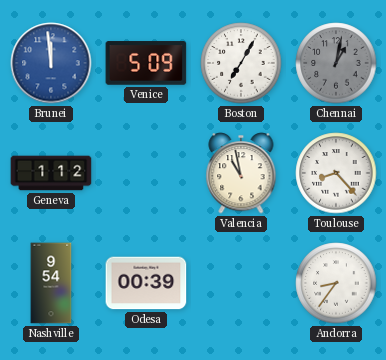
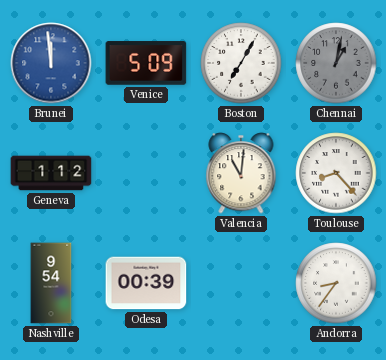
Valencia: 10:58 -> 11:01
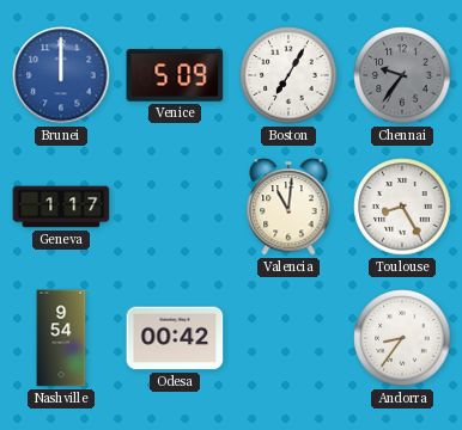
Brunei: 11:59 -> 12:00
Chennai: 1:02 -> 9:36
Geneva: 1:12 -> 1:17
Toulouse: 8:23 -> 8:25
Odesa: 00:39 -> 00:42
